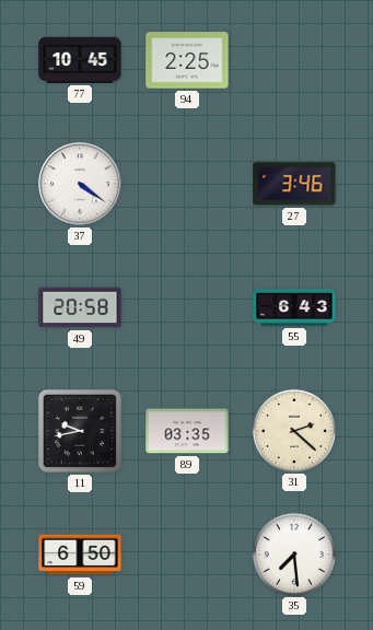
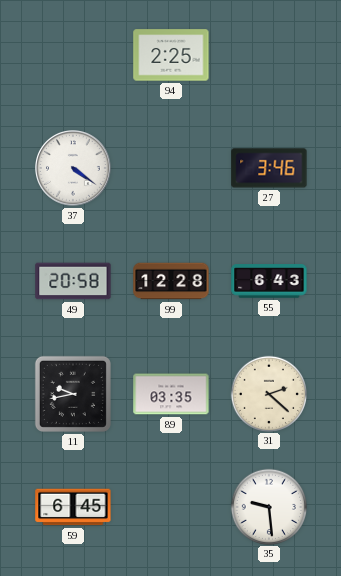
77: 10:45 -> none
99: none -> 12:28
59: 6:50 -> 6:45
35: 7:29 -> 9:29
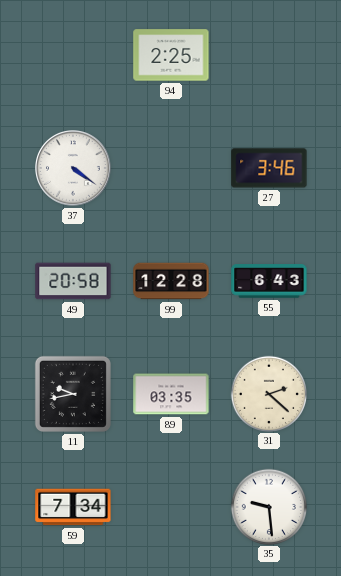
59: 6:45 -> 7:34
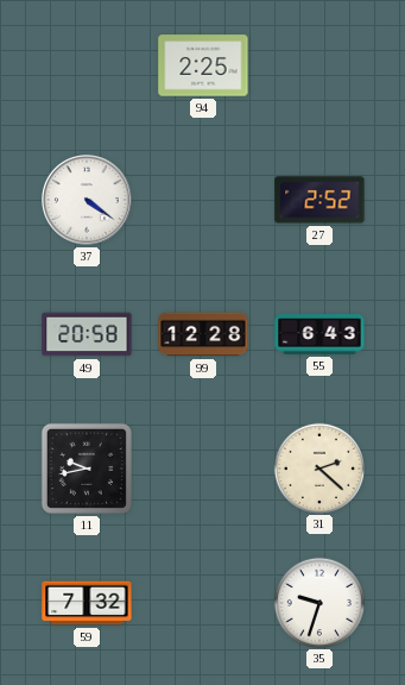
27: 3:46 -> 2:52
89: 03:35 -> none
59: 7:34 -> 7:32
35: 9:29 -> 9:33
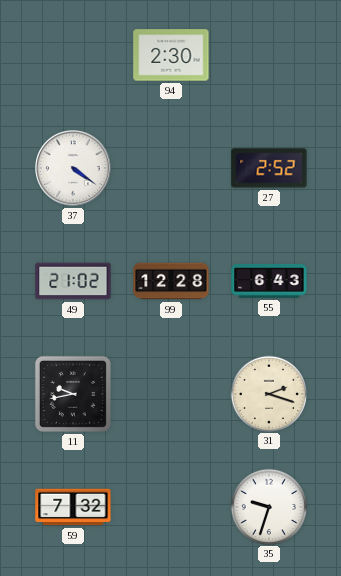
94: 2:25 -> 2:30
49: 20:58 -> 21:02
31: 2:22 -> 2:18
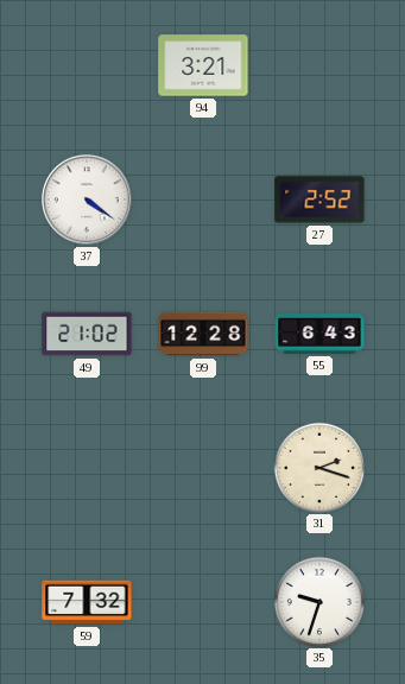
94: 2:30 -> 3:21
11: 9:43 -> none
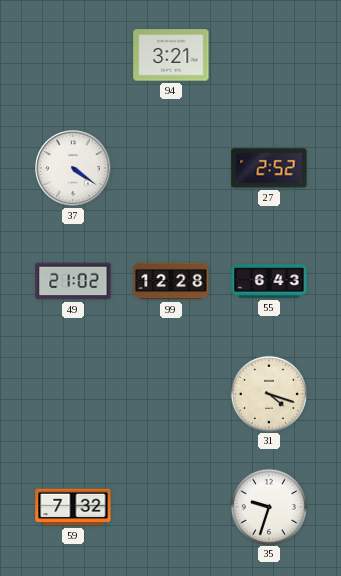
31: 2:18 -> 4:18
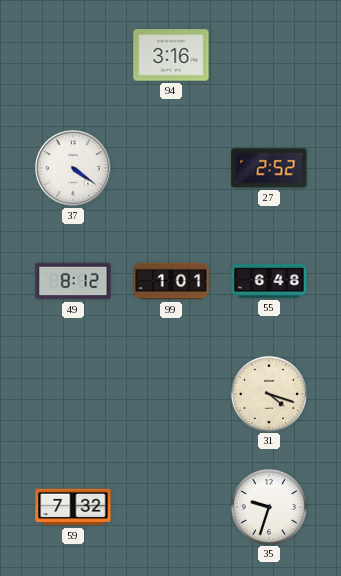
94: 3:21 -> 3:16
49: 21:02 -> 8:12
99: 12:28 -> 1:01
55: 6:43 -> 6:48
